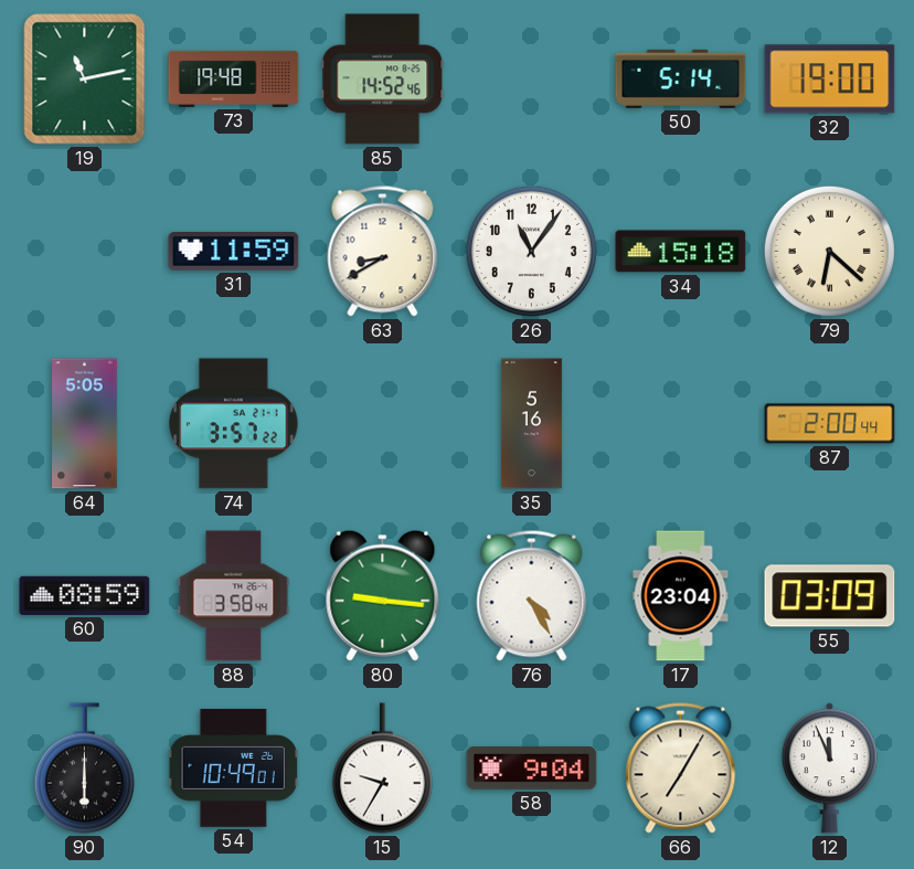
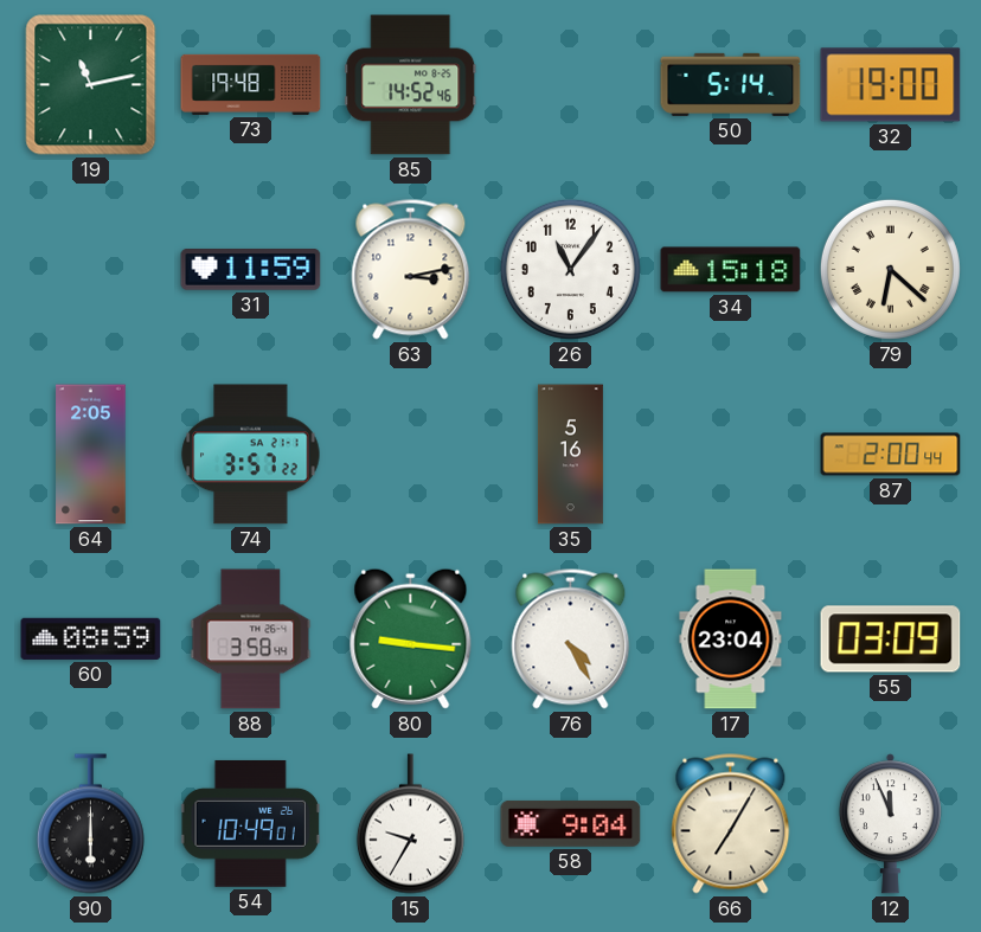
63: 8:40 -> 3:13
64: 5:05 -> 2:05
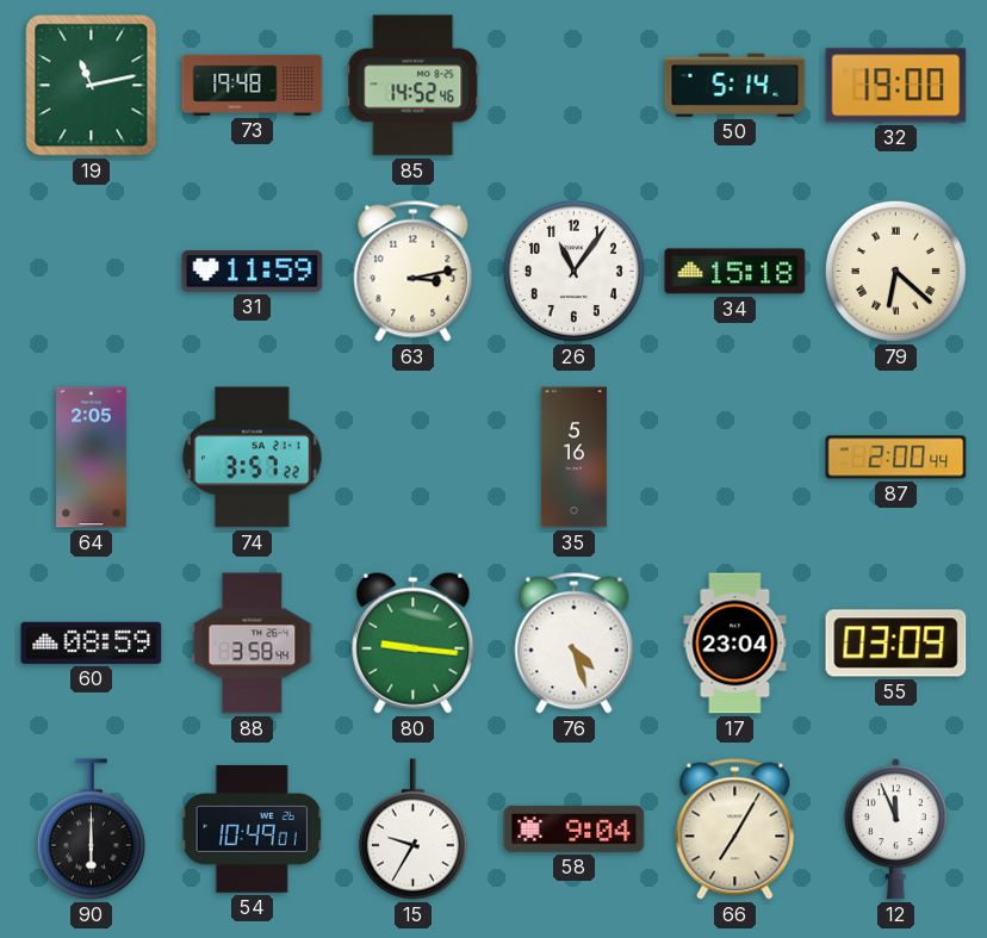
76: 4:25 -> 4:27
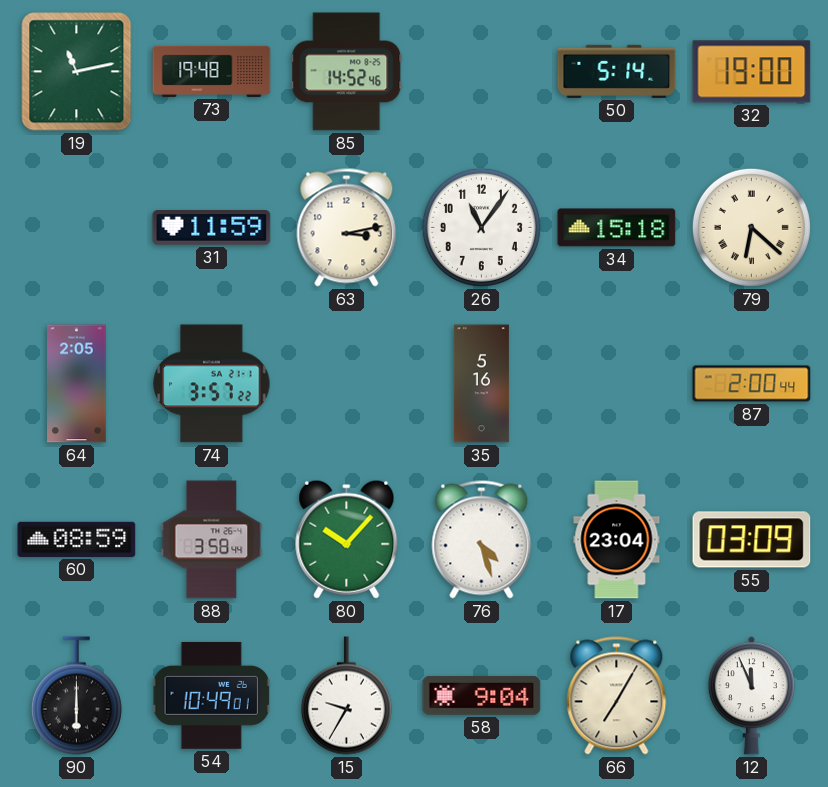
80: 9:16 -> 10:07
